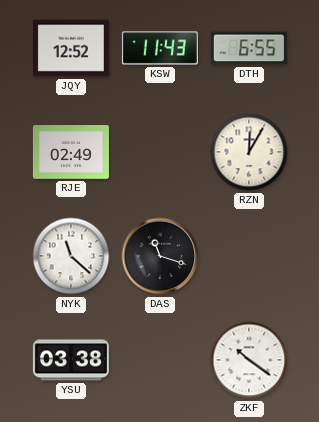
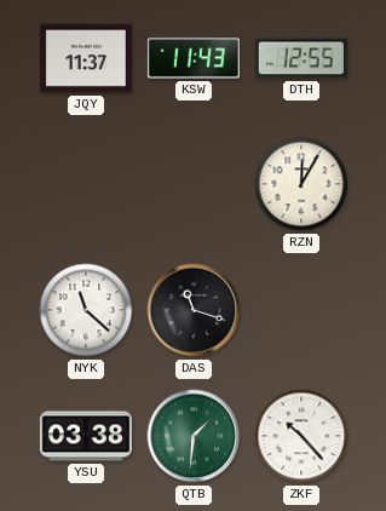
JQY: 12:52 -> 11:37
DTH: 6:55 -> 12:55
RJE: 02:49 -> none
QTB: none -> 1:31
ZKF: 10:21 -> 10:23
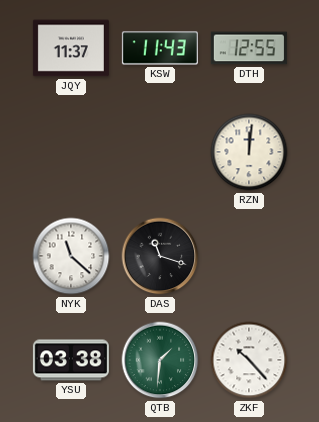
RZN: 12:05 -> 12:01
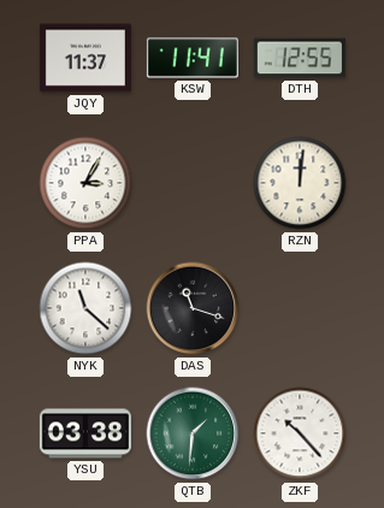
KSW: 11:43 -> 11:41
PPA: none -> 3:05
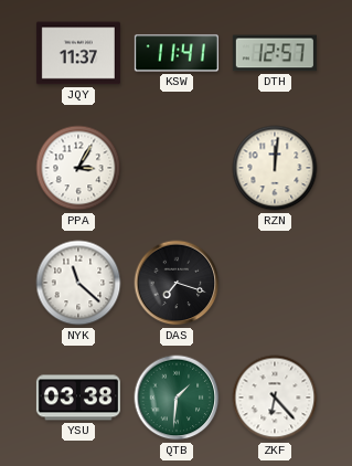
DTH: 12:55 -> 12:57
DAS: 11:18 -> 7:18
ZKF: 10:23 -> 6:23
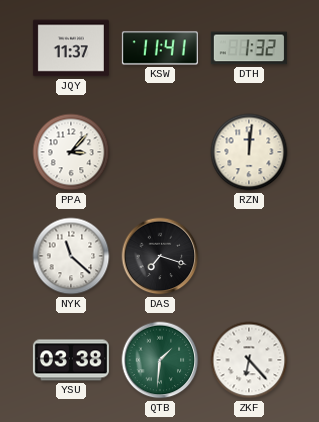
DTH: 12:57 -> 1:32
PPA: 3:05 -> 3:07
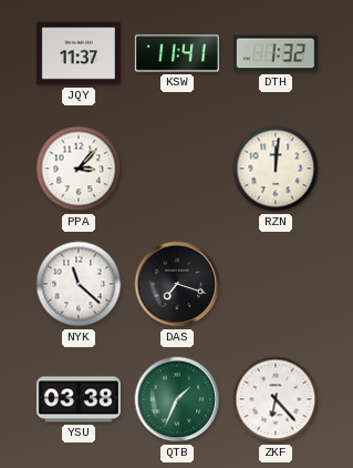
QTB: 1:31 -> 1:34
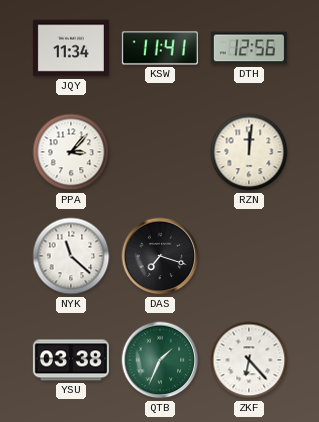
JQY: 11:37 -> 11:34
DTH: 1:32 -> 12:56
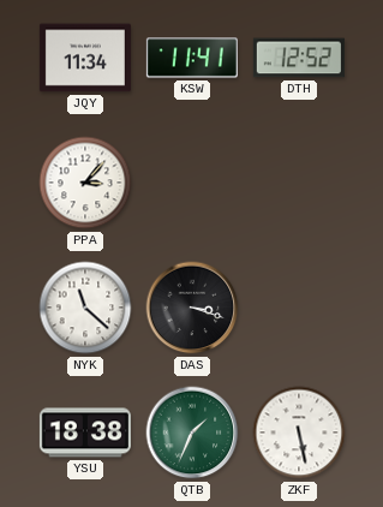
DTH: 12:56 -> 12:52
RZN: 12:01 -> none
DAS: 7:18 -> 3:18
YSU: 03:38 -> 18:38
ZKF: 6:23 -> 5:28
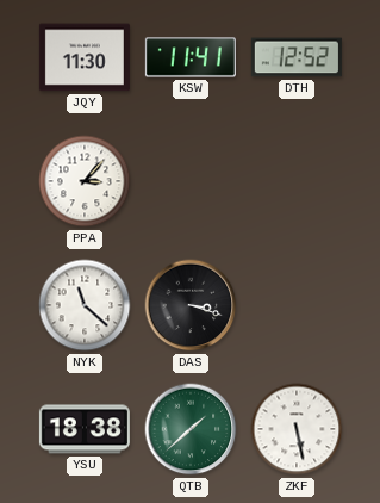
JQY: 11:34 -> 11:30
QTB: 1:34 -> 1:38
